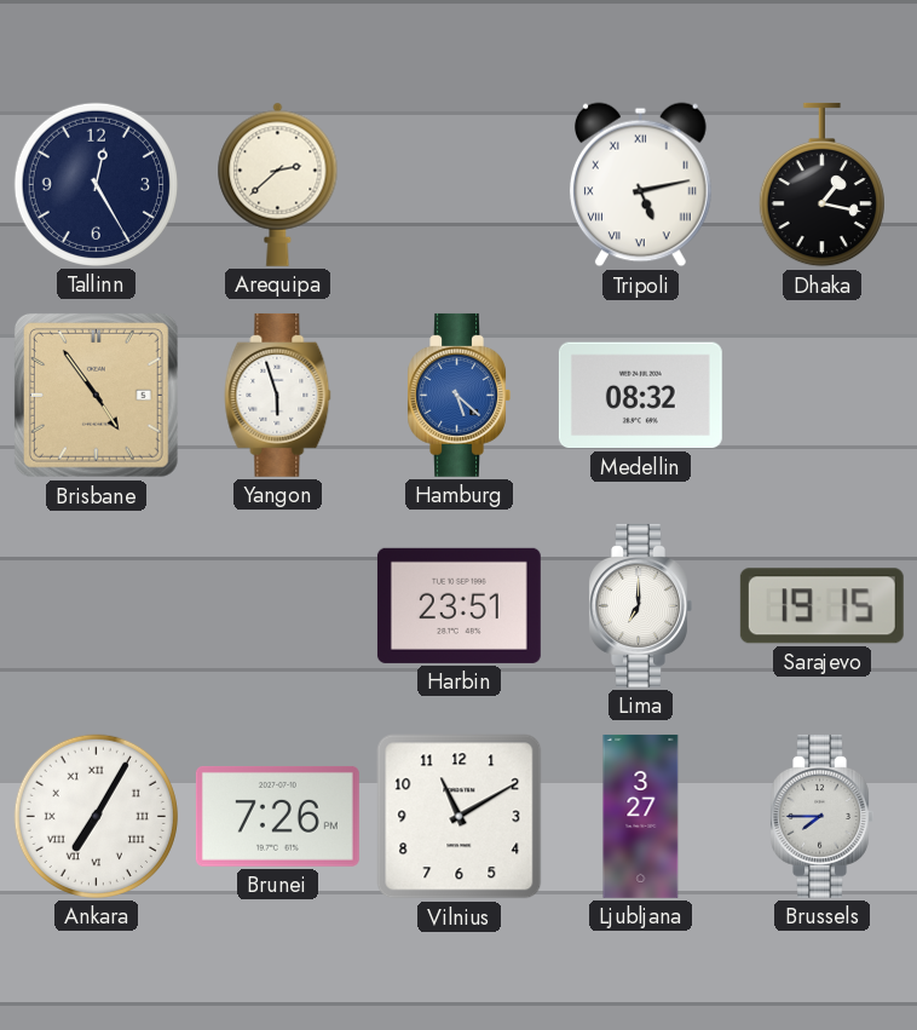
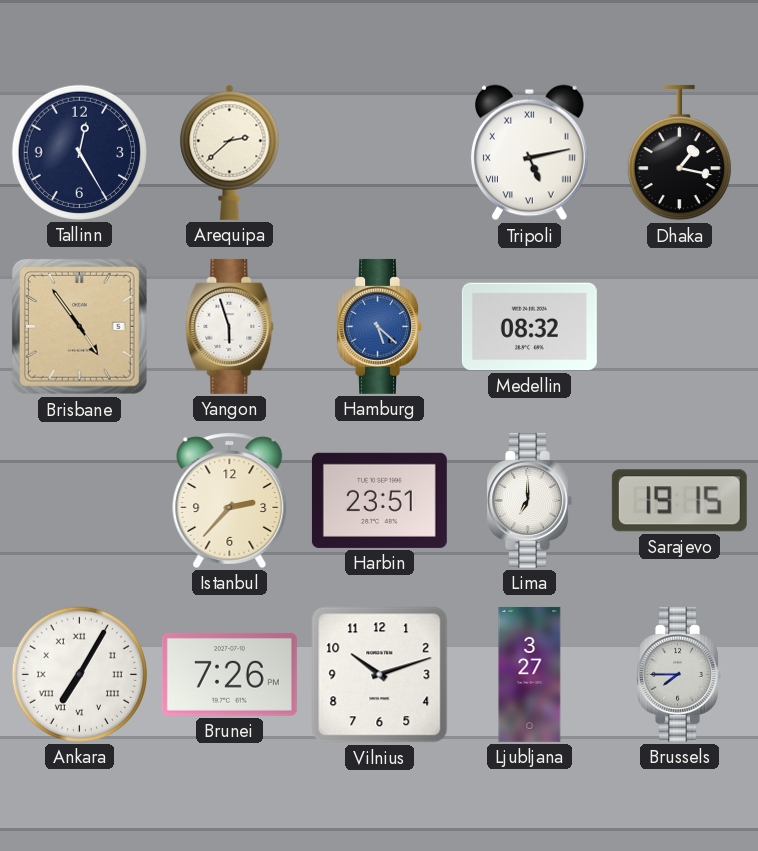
Istanbul: none -> 2:37
Vilnius: 11:10 -> 10:12
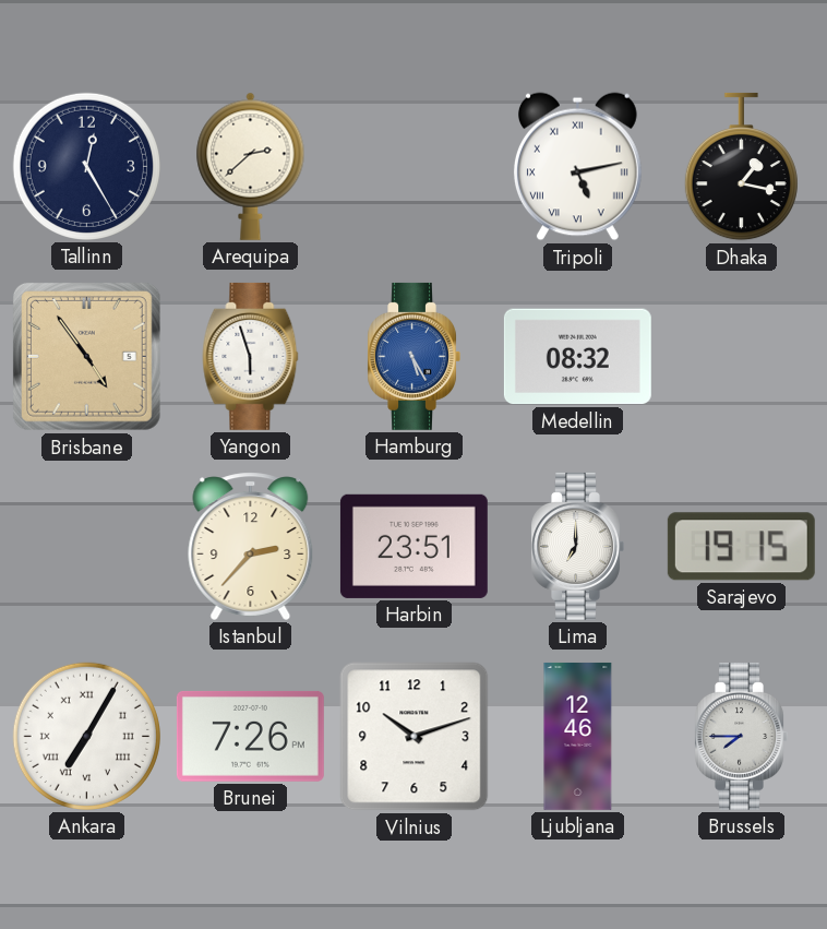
Hamburg: 5:22 -> 5:25
Ljubljana: 3:27 -> 12:46
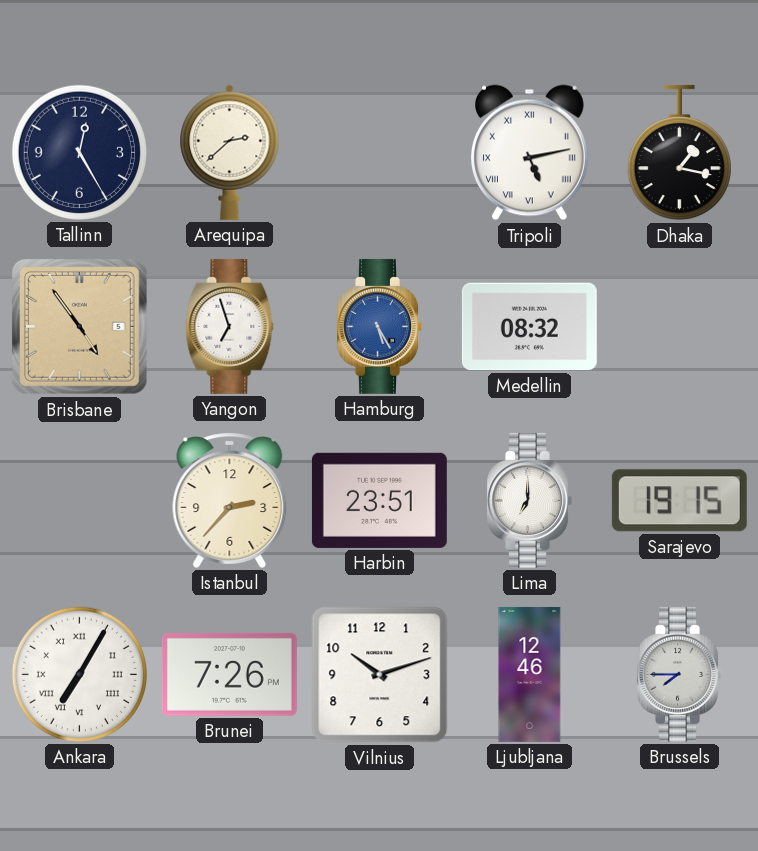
Yangon: 5:57 -> 6:57
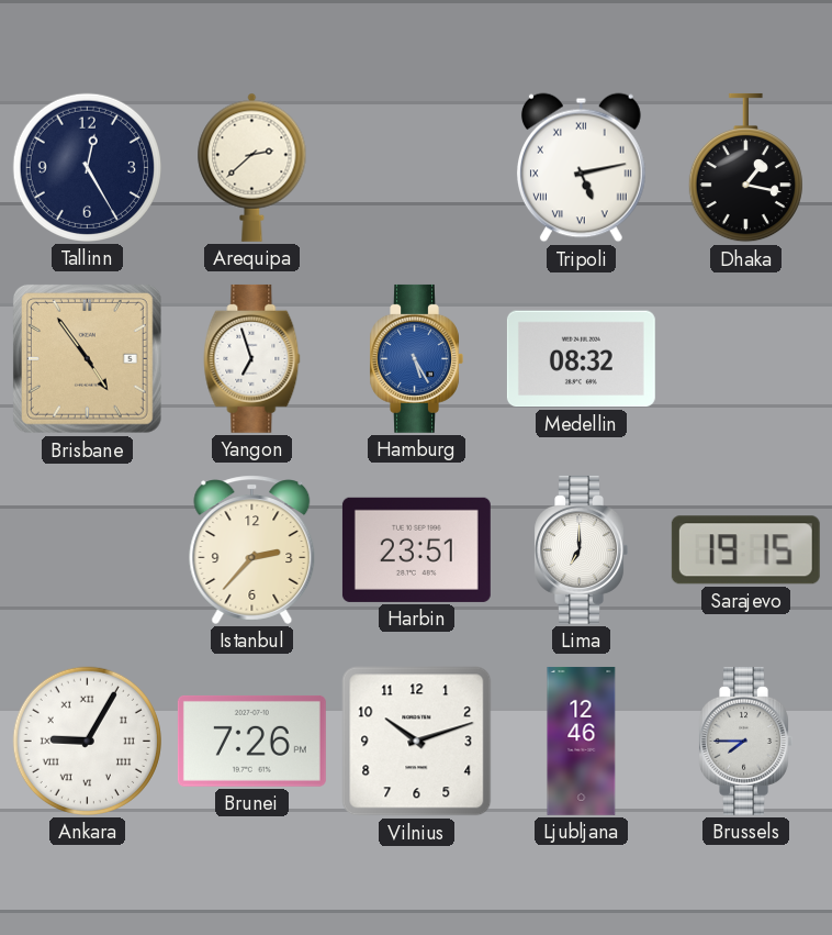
Ankara: 7:05 -> 9:05
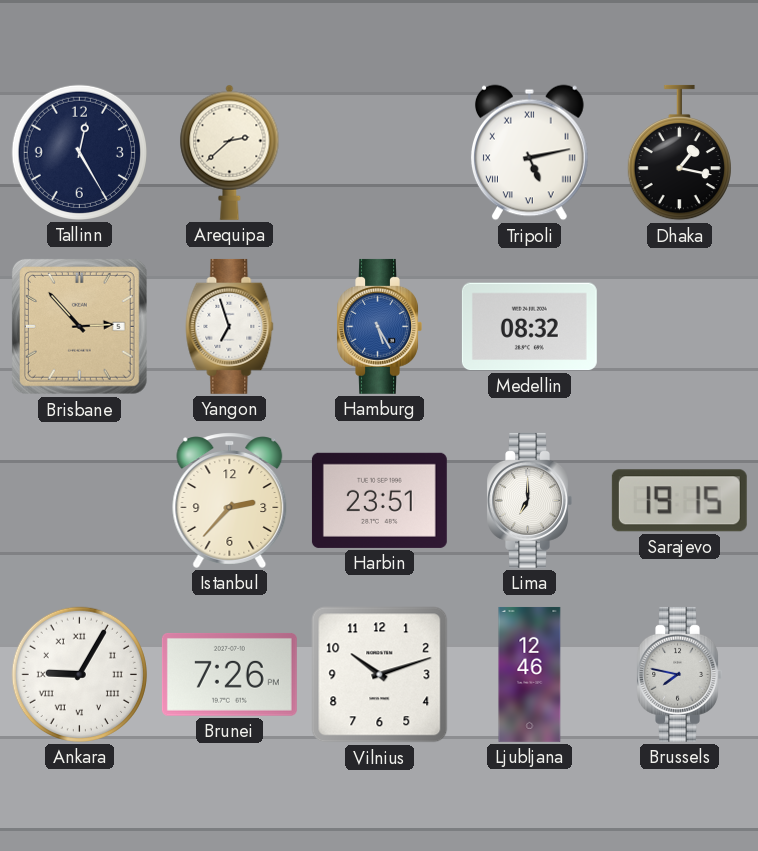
Brisbane: 4:54 -> 2:53
Brussels: 7:45 -> 7:47
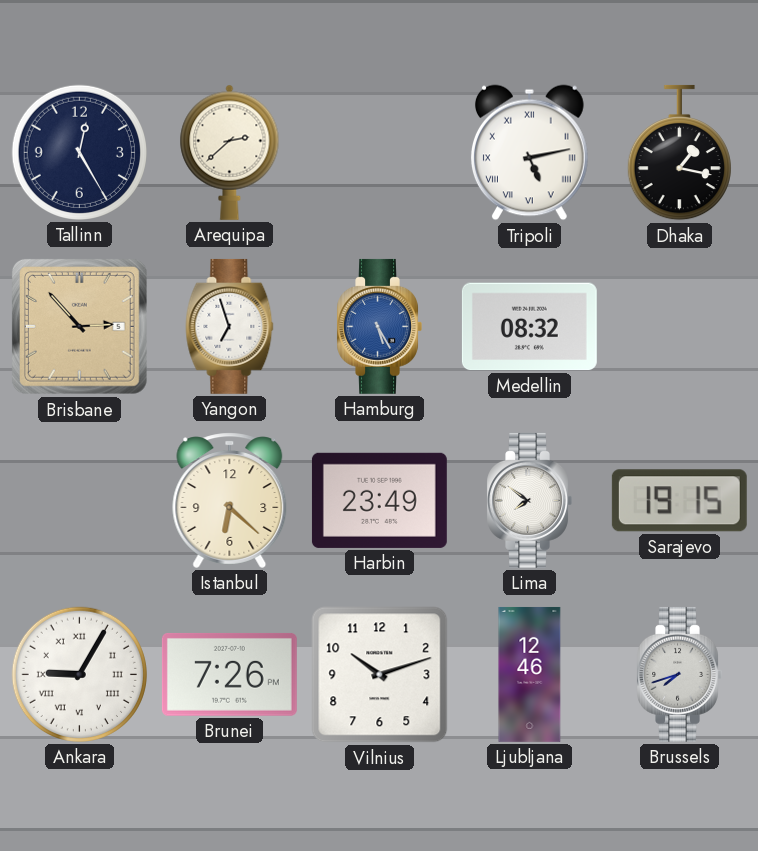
Istanbul: 2:37 -> 6:22
Harbin: 23:51 -> 23:49
Lima: 7:00 -> 7:51
Brussels: 7:47 -> 7:42
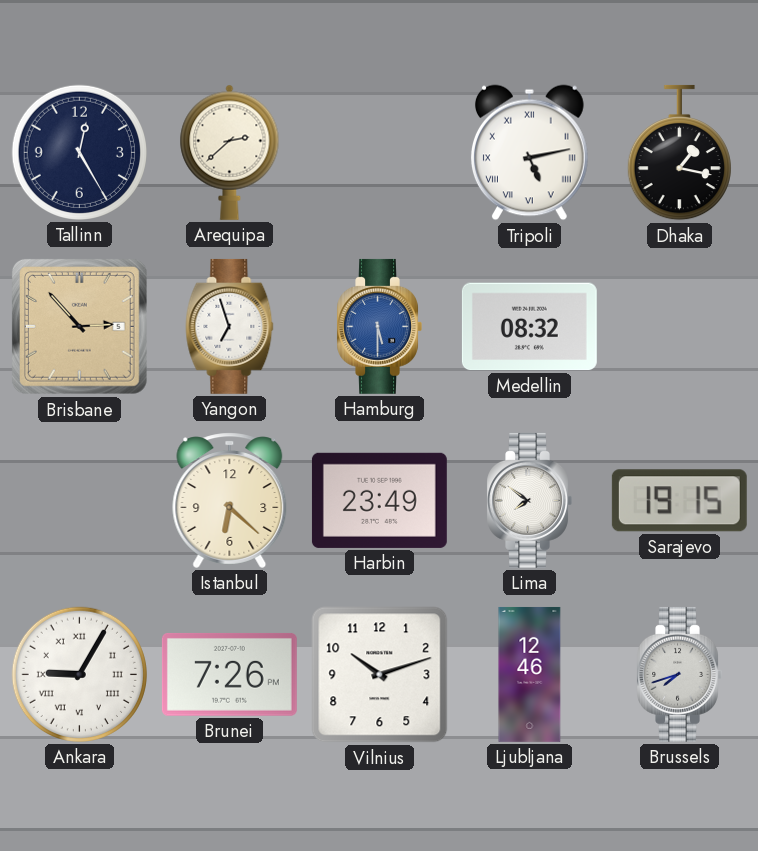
Hamburg: 5:25 -> 5:30
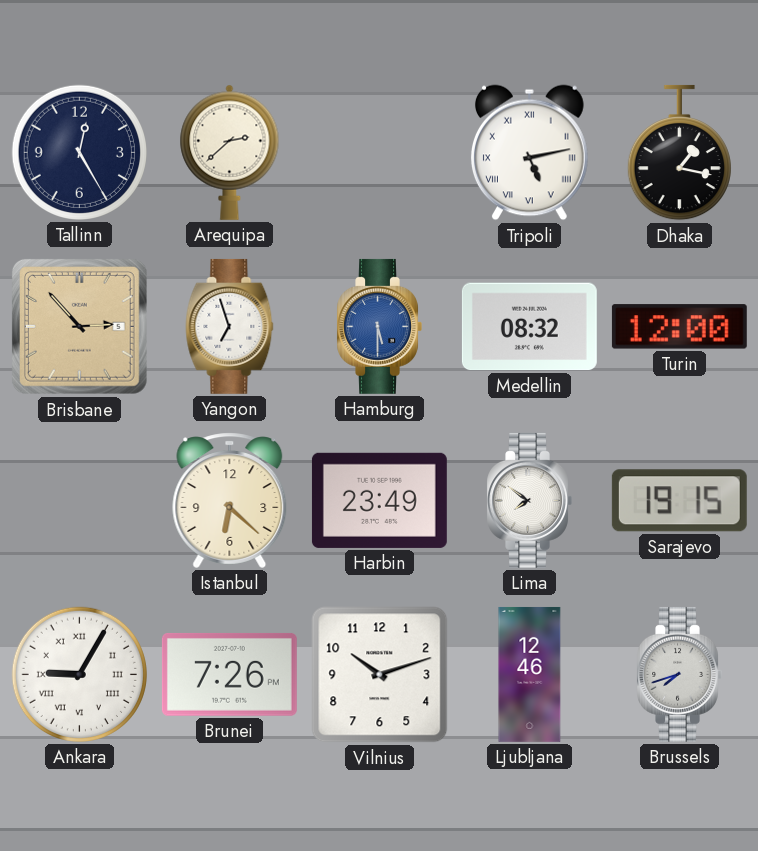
Turin: none -> 12:00
